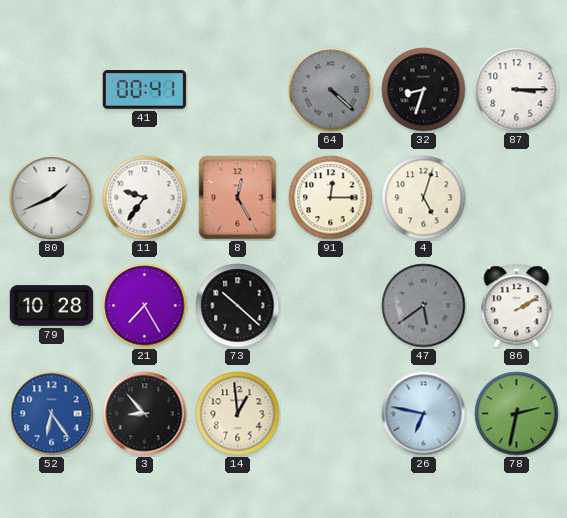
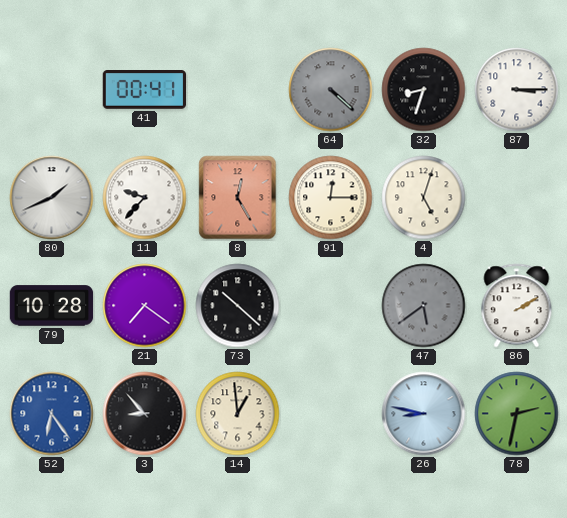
11: 9:36 -> 9:37
21: 7:25 -> 7:21
26: 6:47 -> 8:47
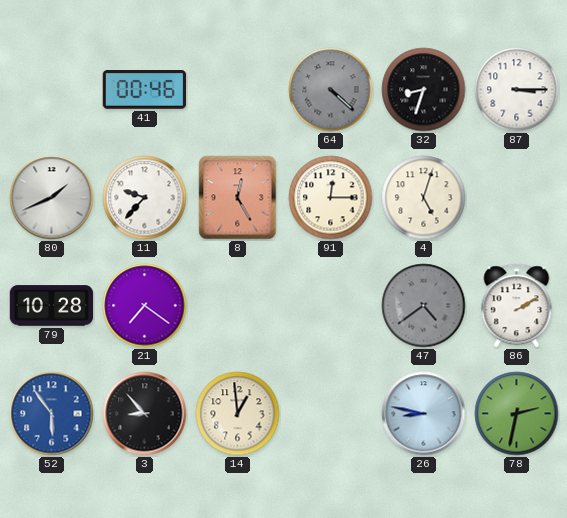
41: 00:41 -> 00:46
73: 10:22 -> none
47: 5:39 -> 4:39
52: 6:24 -> 5:54
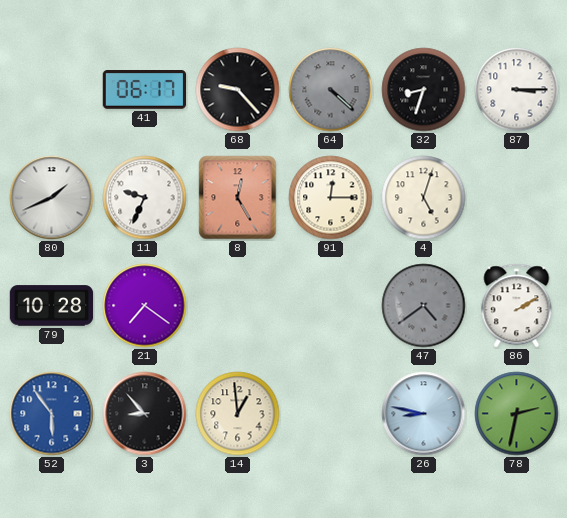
41: 00:46 -> 06:17
68: none -> 9:23
11: 9:37 -> 9:34
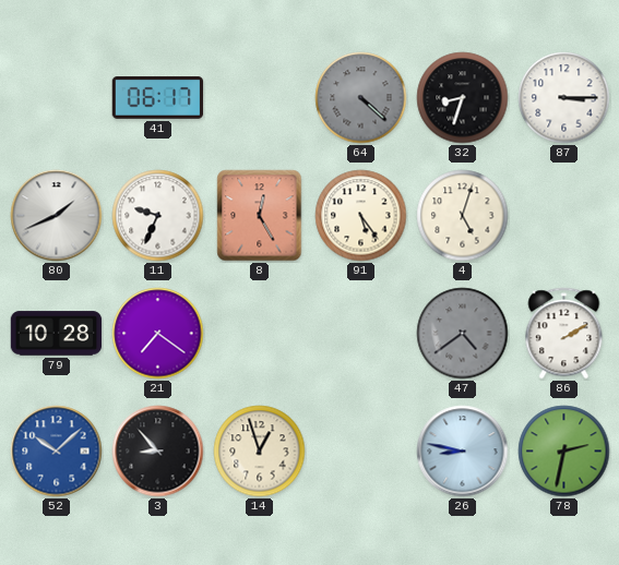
68: 9:23 -> none
91: 12:15 -> 5:24
52: 5:54 -> 10:08
14: 12:59 -> 12:57
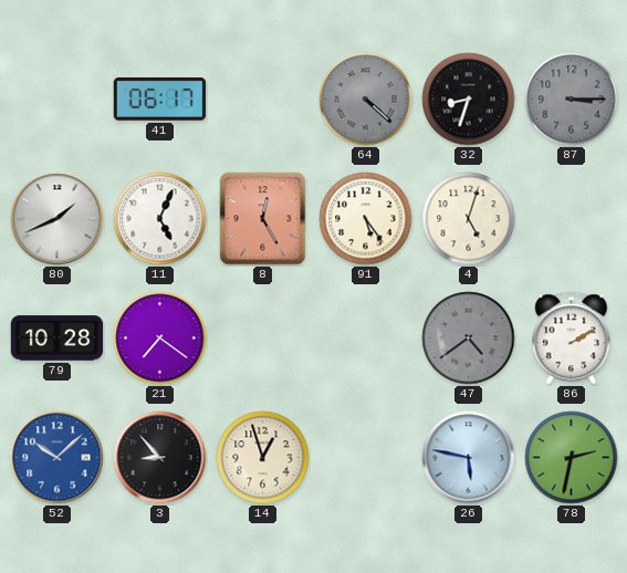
87 dial: white -> grey
11: 9:34 -> 5:04
26: 8:47 -> 5:47
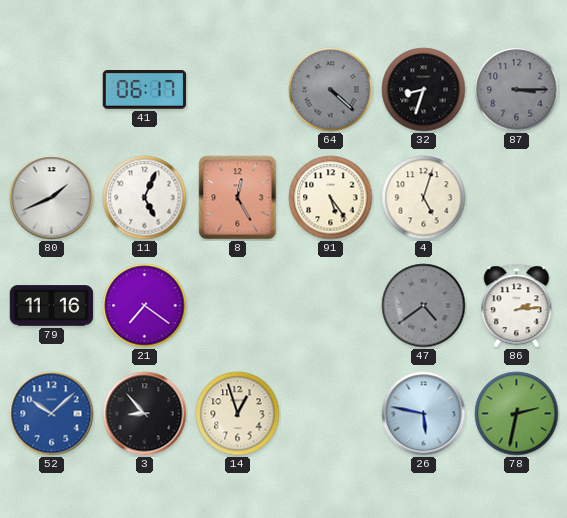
79: 10:28 -> 11:16
86: 2:10 -> 2:14
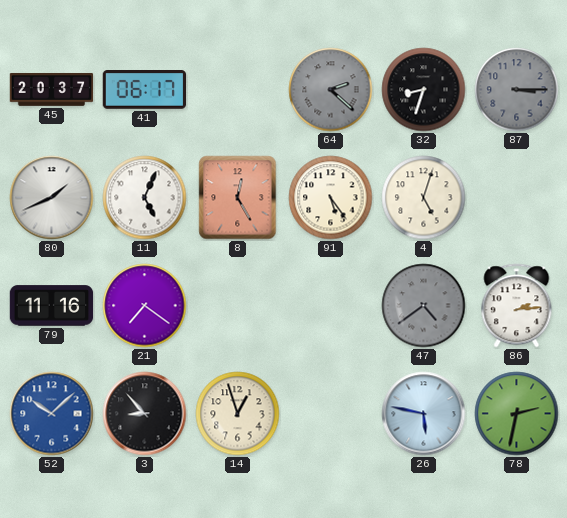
45: none -> 20:37
64: 4:22 -> 2:22
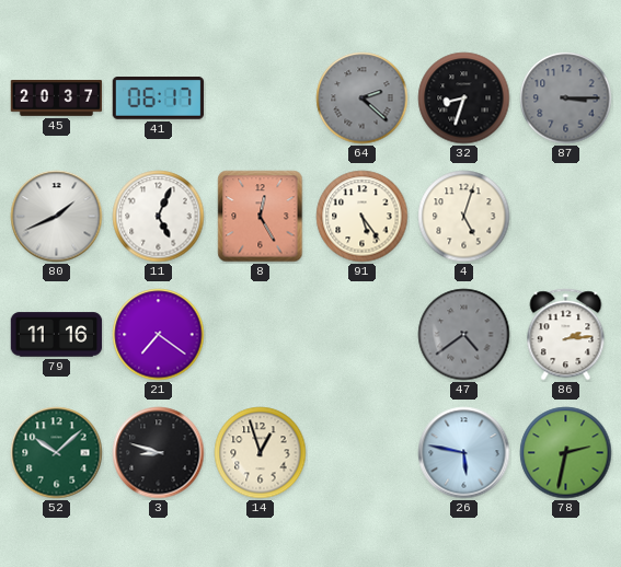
52 dial: blue -> green
3: 8:53 -> 8:48
